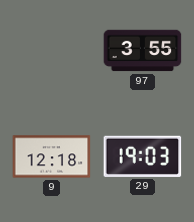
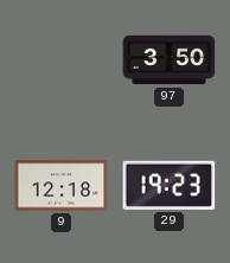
97: 3:55 -> 3:50
29: 19:03 -> 19:23
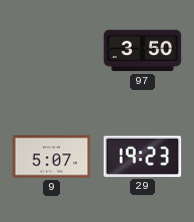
9: 12:18 -> 5:07
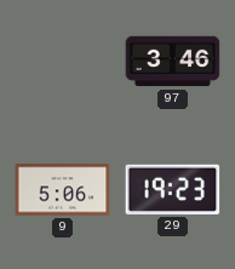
97: 3:50 -> 3:46
9: 5:07 -> 5:06
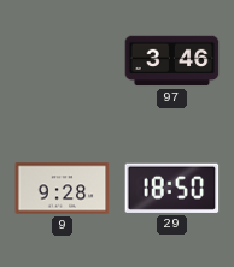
9: 5:06 -> 9:28
29: 19:23 -> 18:50
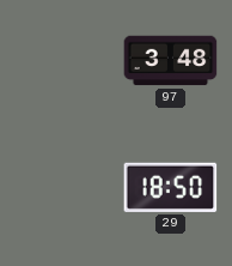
97: 3:46 -> 3:48
9: 9:28 -> none
